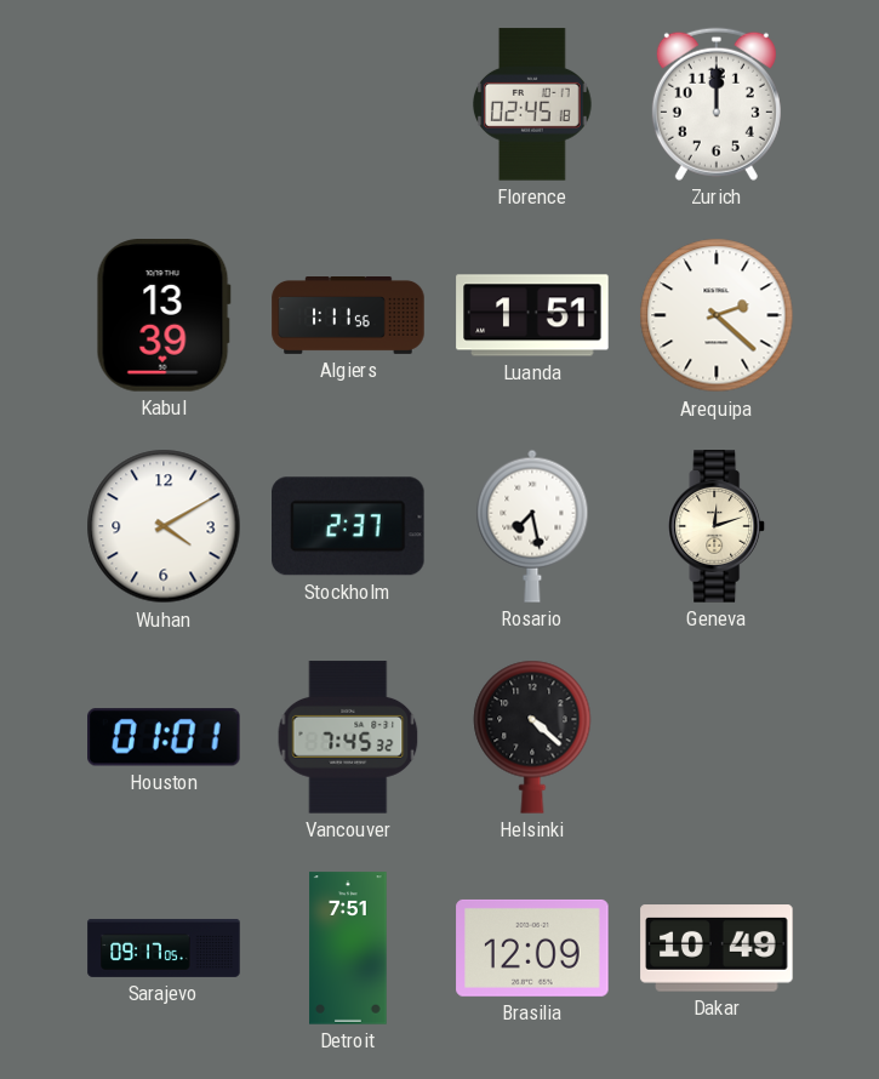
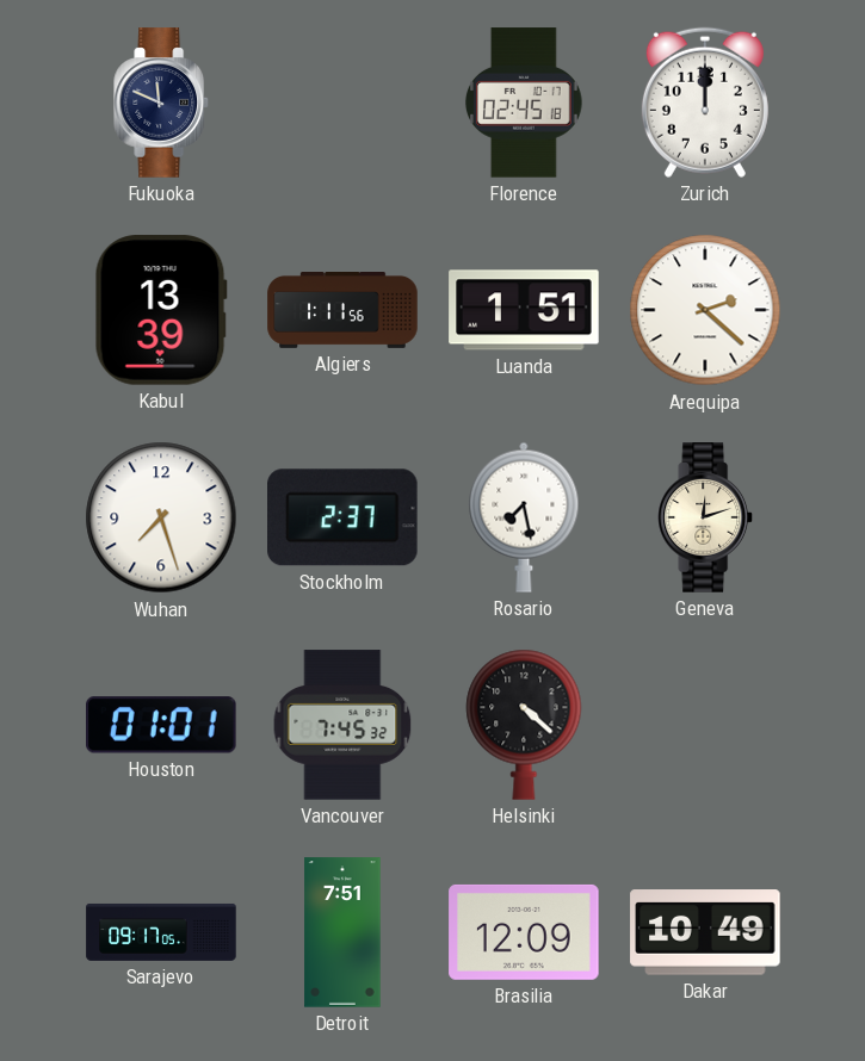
Fukuoka: none -> 11:49
Wuhan: 4:10 -> 7:27
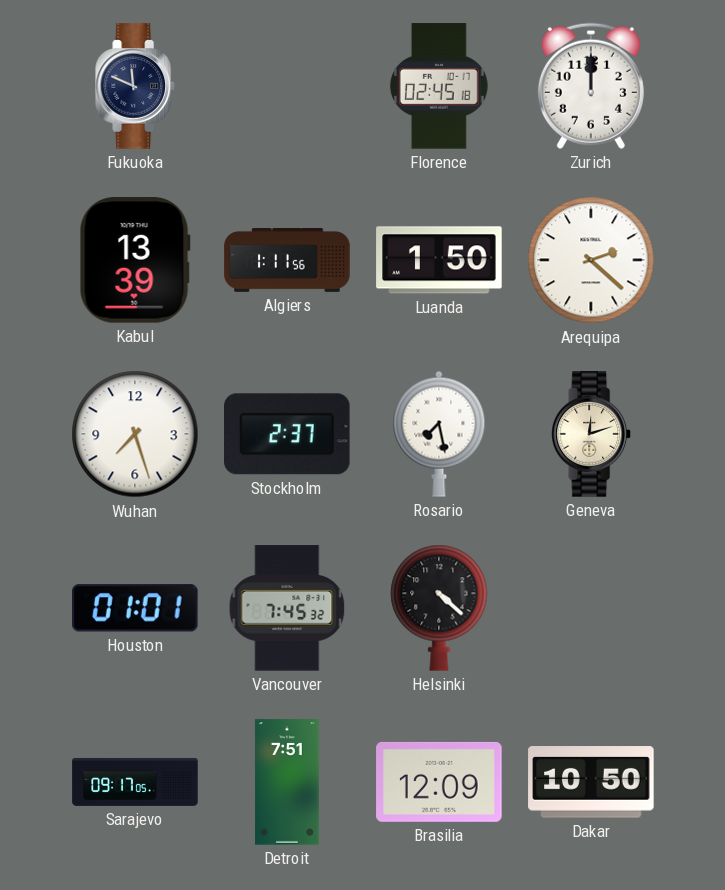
Luanda: 1:51 -> 1:50
Dakar: 10:49 -> 10:50
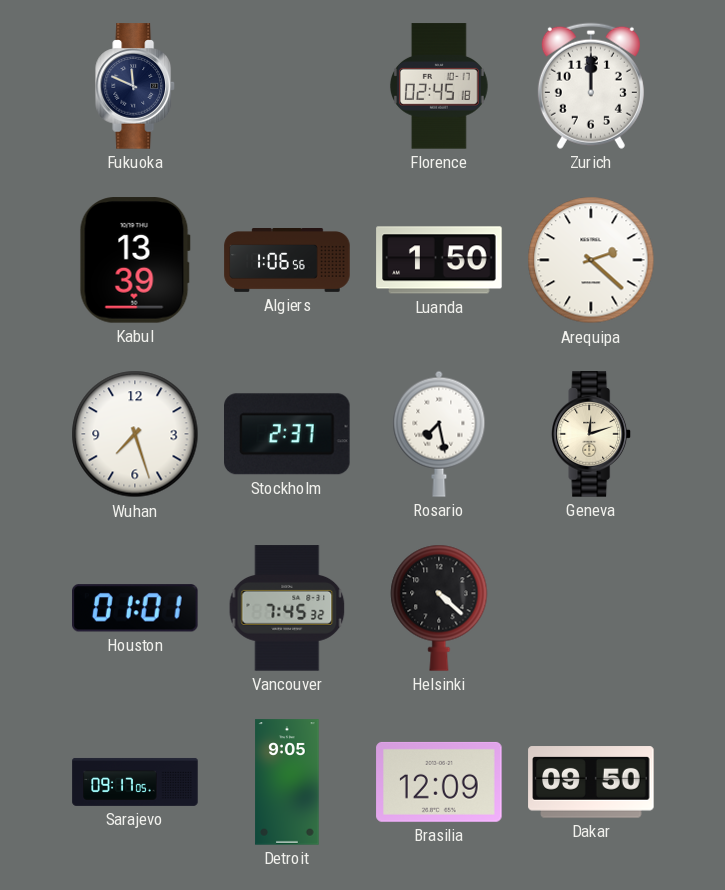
Algiers: 1:11 -> 1:06
Detroit: 7:51 -> 9:05
Dakar: 10:50 -> 09:50
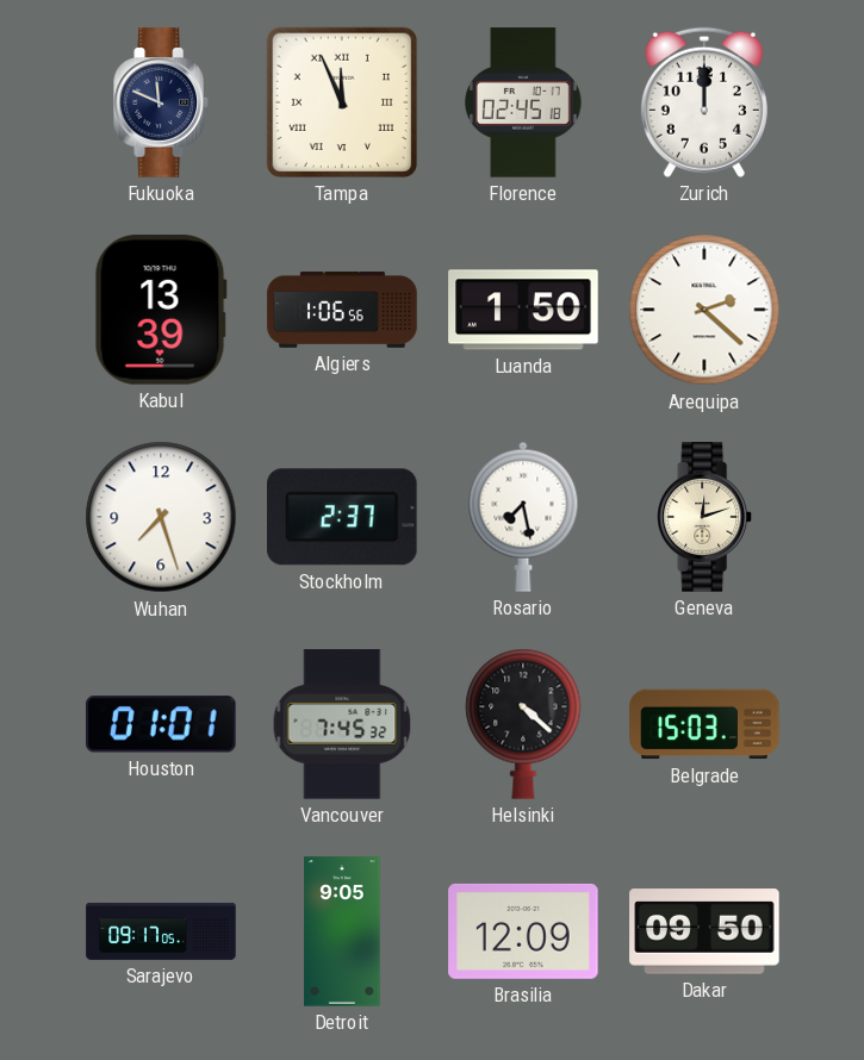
Tampa: none -> 11:56
Belgrade: none -> 15:03
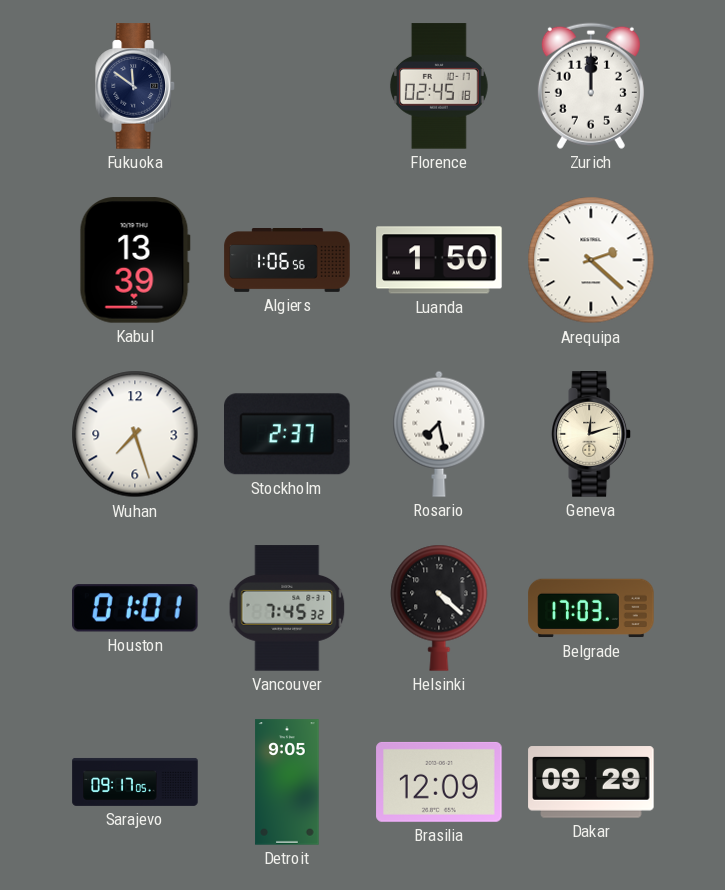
Fukuoka: 11:49 -> 11:51
Tampa: 11:56 -> none
Belgrade: 15:03 -> 17:03
Dakar: 09:50 -> 09:29
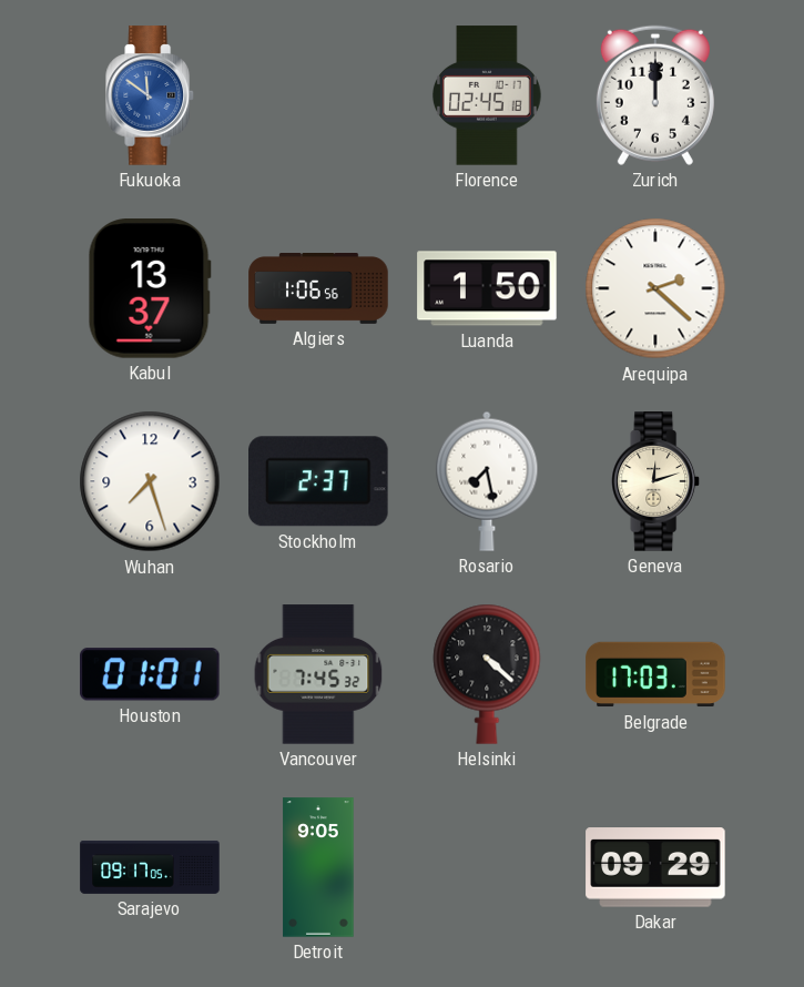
Fukuoka dial: navy -> blue
Kabul: 13:39 -> 13:37
Brasilia: 12:09 -> none
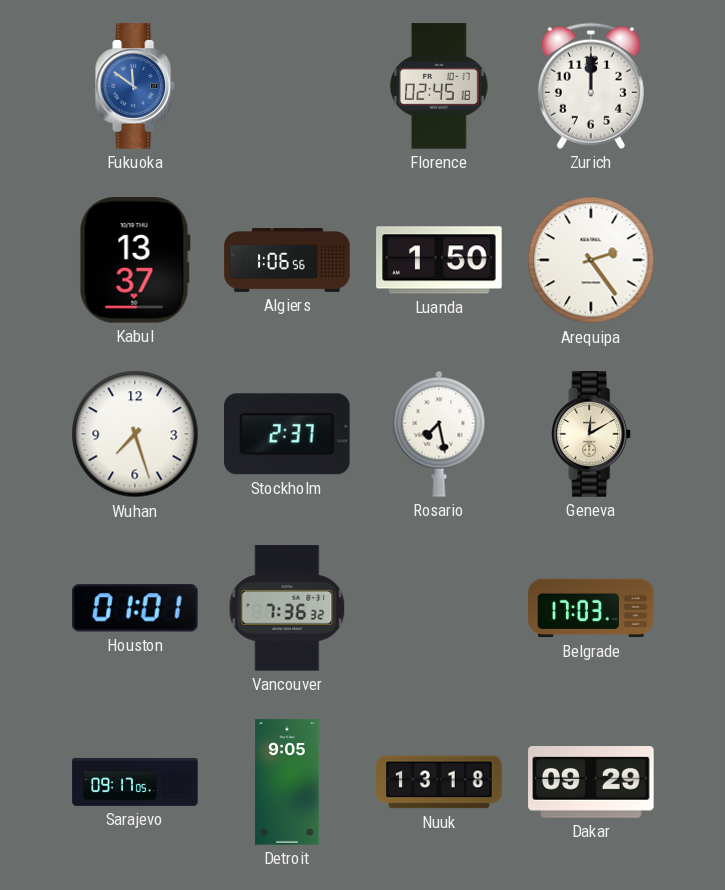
Arequipa: 2:22 -> 2:24
Geneva: 12:12 -> 12:10
Vancouver: 7:45 -> 7:36
Helsinki: 4:22 -> none
Nuuk: none -> 13:18
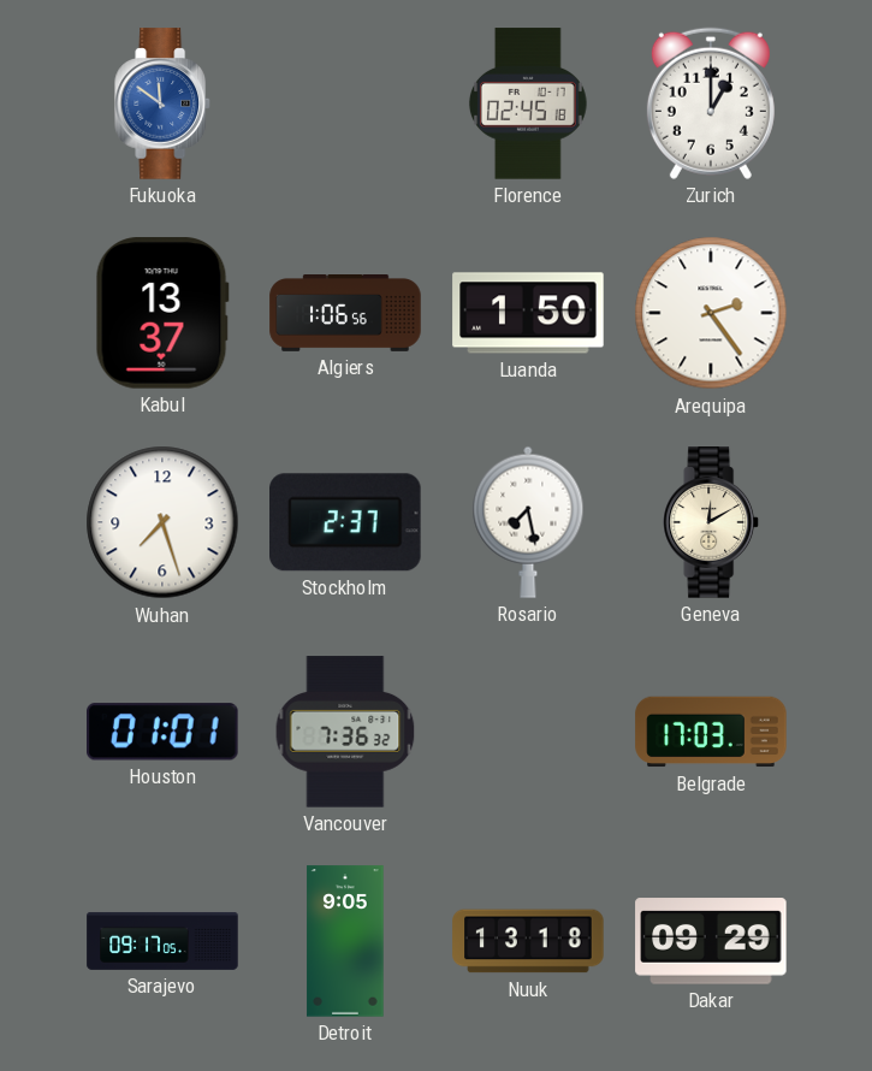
Zurich: 12:00 -> 1:00
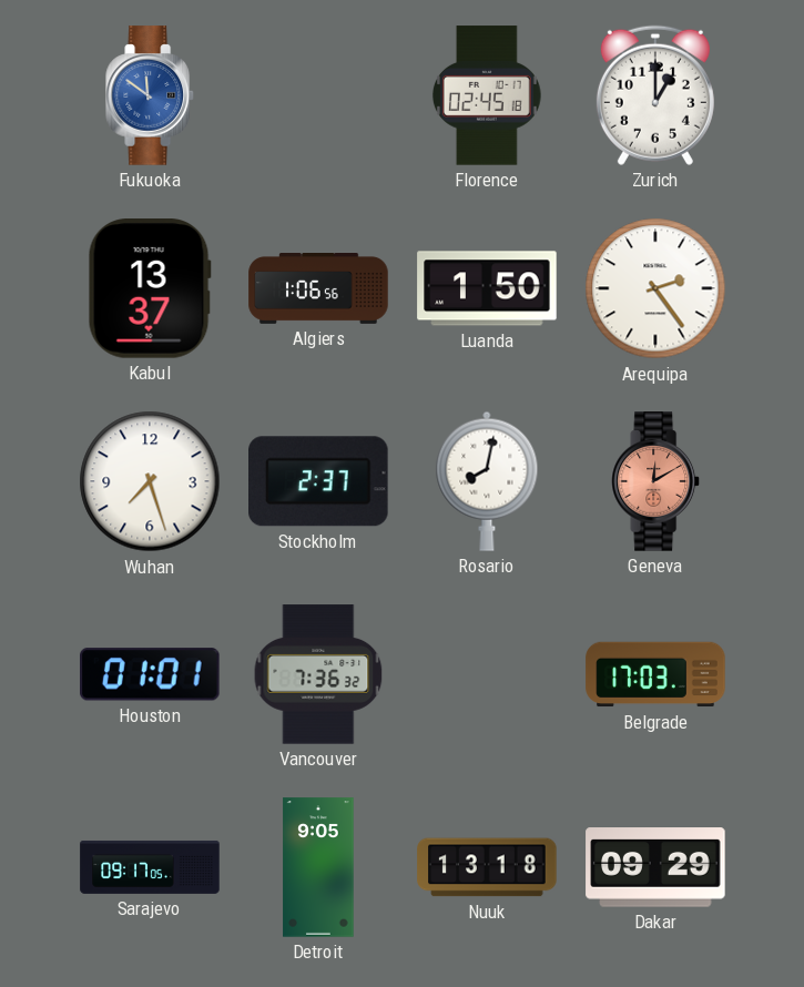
Rosario: 7:28 -> 8:02
Geneva dial: cream -> salmon
